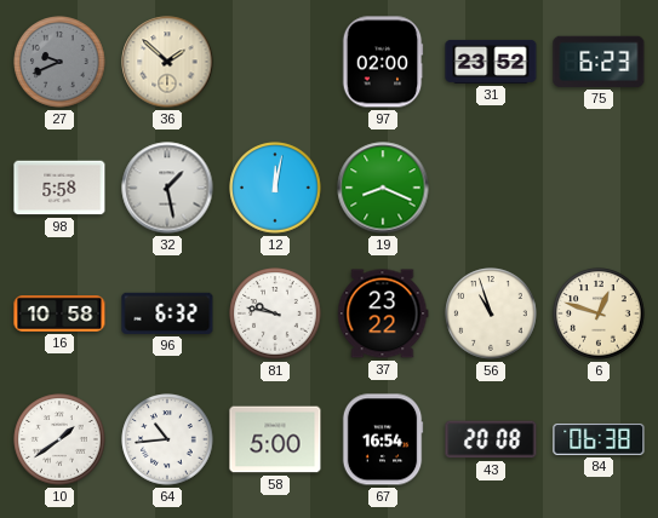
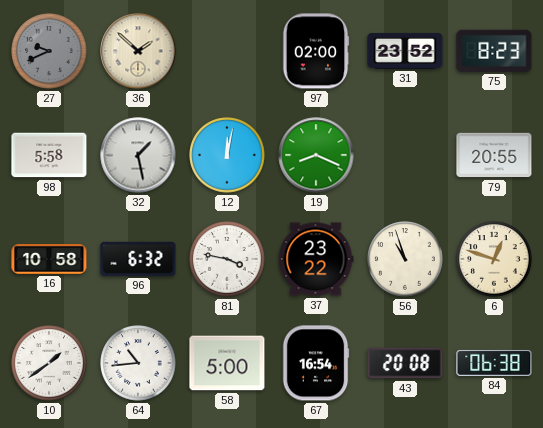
75: 6:23 -> 8:23
79: none -> 20:55
81: 9:47 -> 3:47
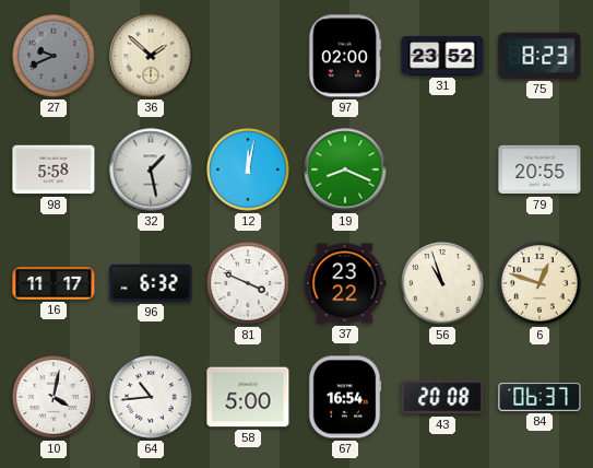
16: 10:58 -> 11:17
81: 3:47 -> 3:49
10: 1:39 -> 4:02
84: 06:38 -> 06:37
